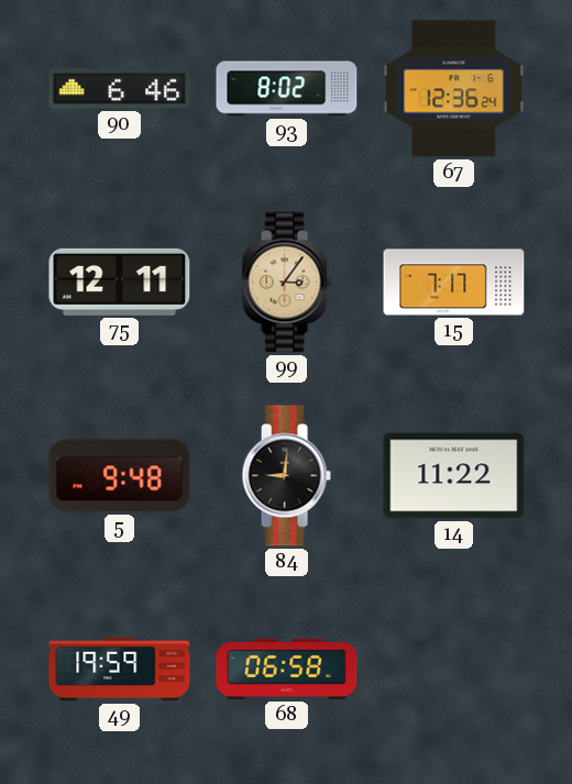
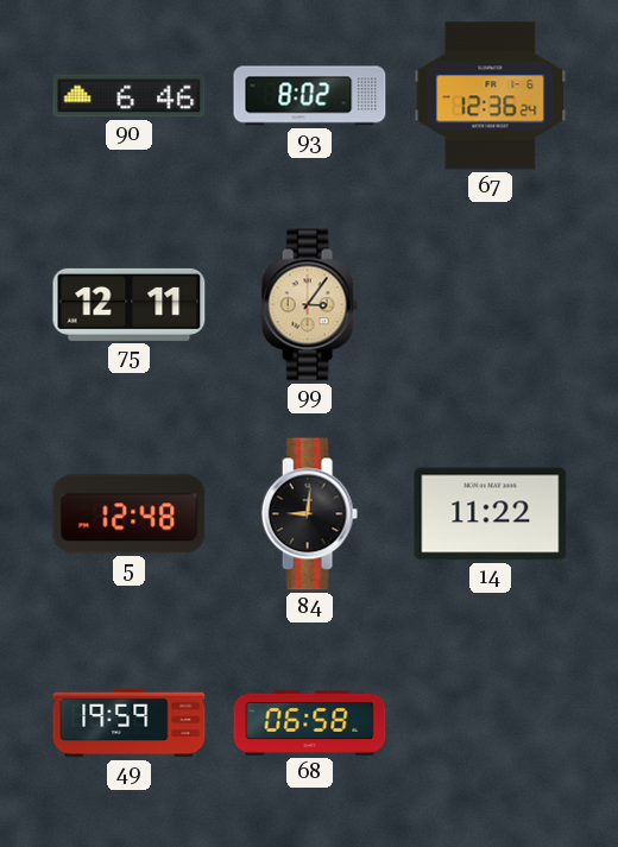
15: 7:17 -> none
5: 9:48 -> 12:48
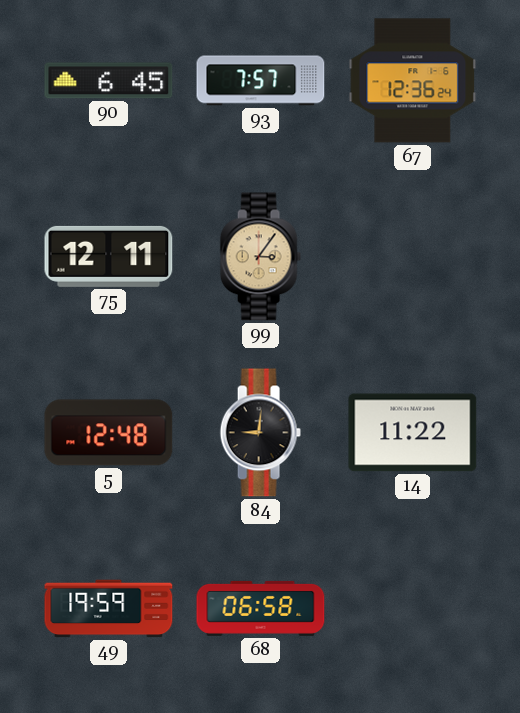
90: 6:46 -> 6:45
93: 8:02 -> 7:57
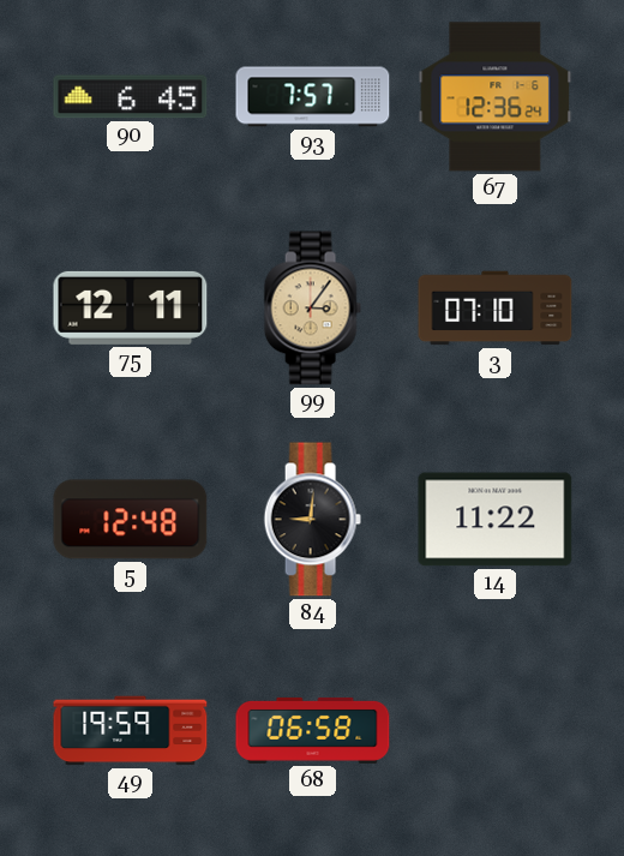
3: none -> 07:10
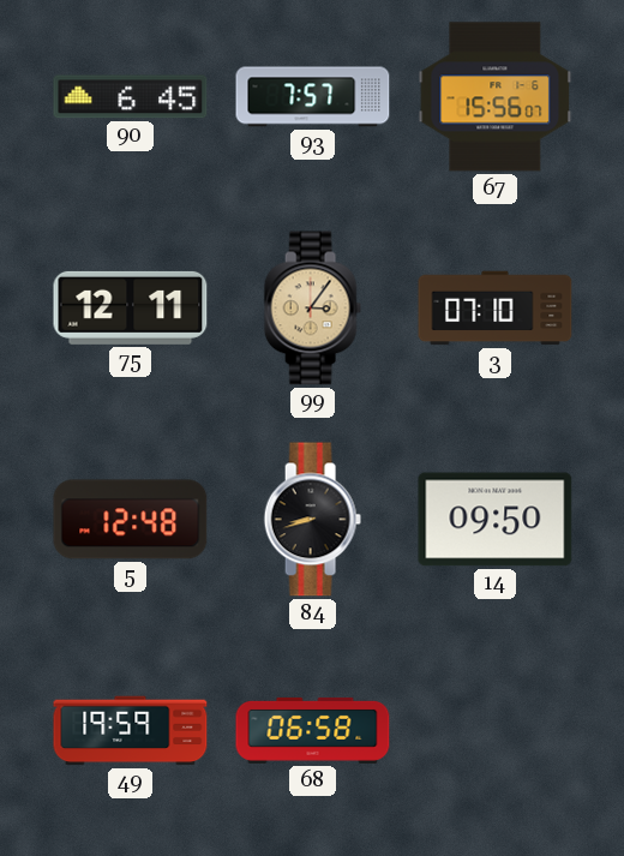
67: 12:36 -> 15:56
84: 9:01 -> 8:42
14: 11:22 -> 09:50
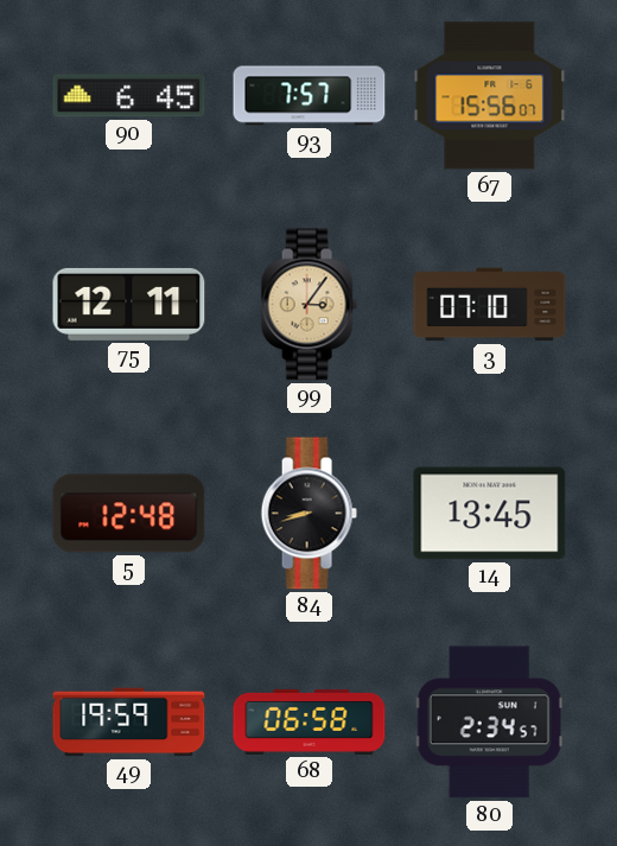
14: 09:50 -> 13:45
80: none -> 2:34
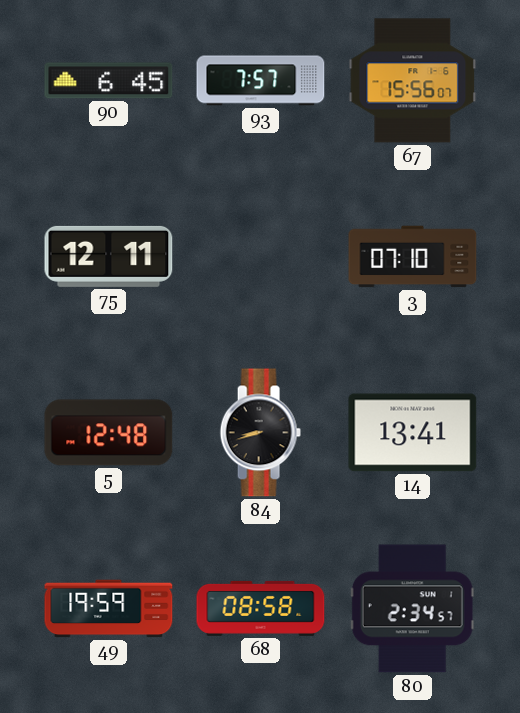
99: 3:06 -> none
14: 13:45 -> 13:41
68: 06:58 -> 08:58
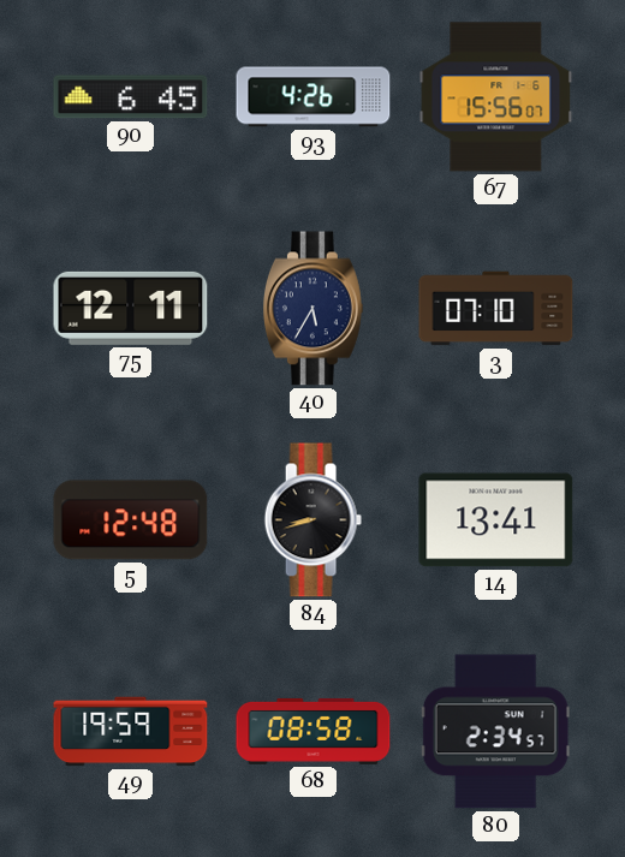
93: 7:57 -> 4:26
40: none -> 5:35
